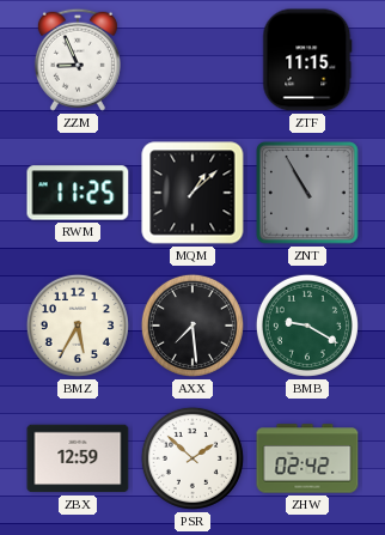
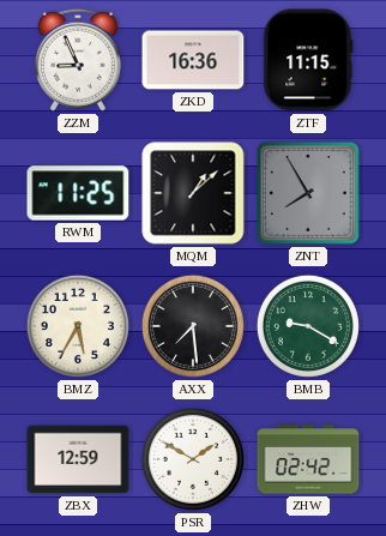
ZKD: none -> 16:36
ZNT: 10:55 -> 7:55
PSR: 1:52 -> 1:50
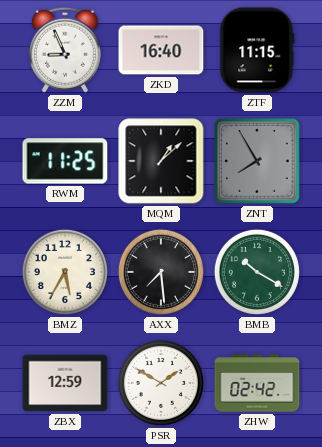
ZKD: 16:36 -> 16:40
BMB: 9:20 -> 10:20
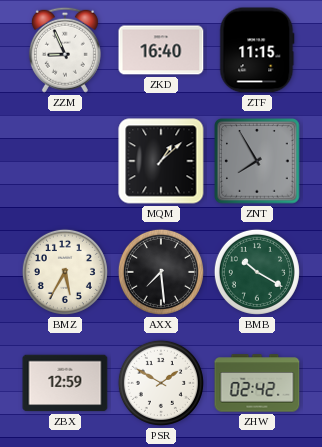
RWM: 11:25 -> none
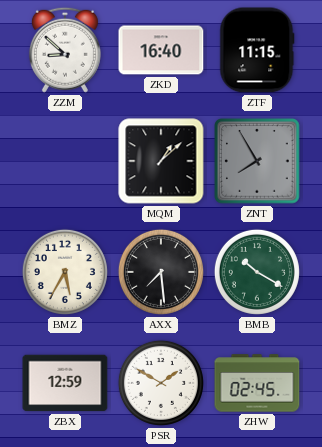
ZZM: 8:56 -> 8:52
ZHW: 02:42 -> 02:45
